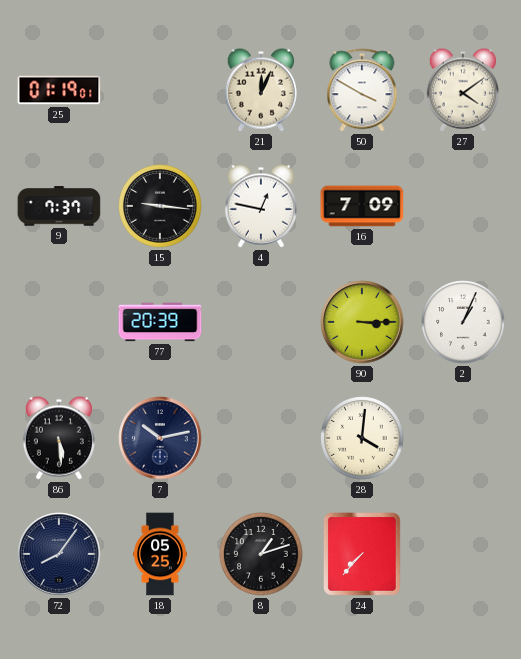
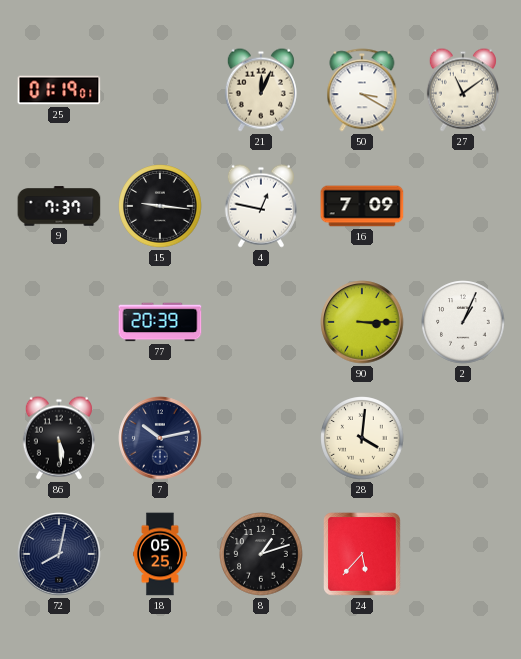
50: 3:50 -> 3:20
27: 4:09 -> 11:09
72: 8:06 -> 8:02
24: 7:37 -> 5:37
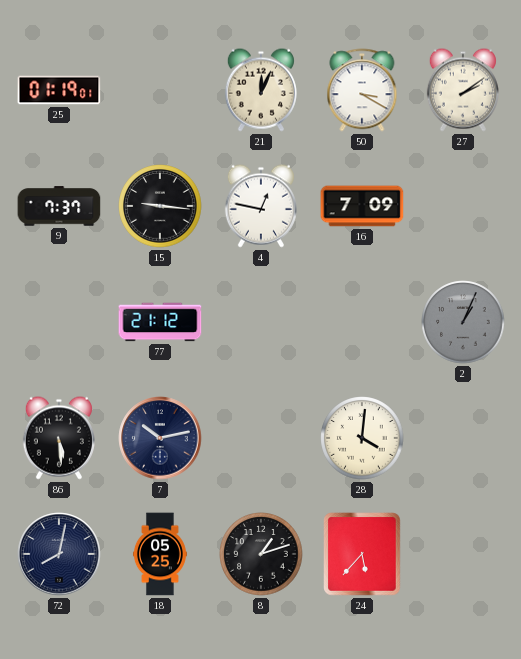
27: 11:09 -> 2:09
77: 20:39 -> 21:12
90: 3:15 -> none
2 dial: white -> grey
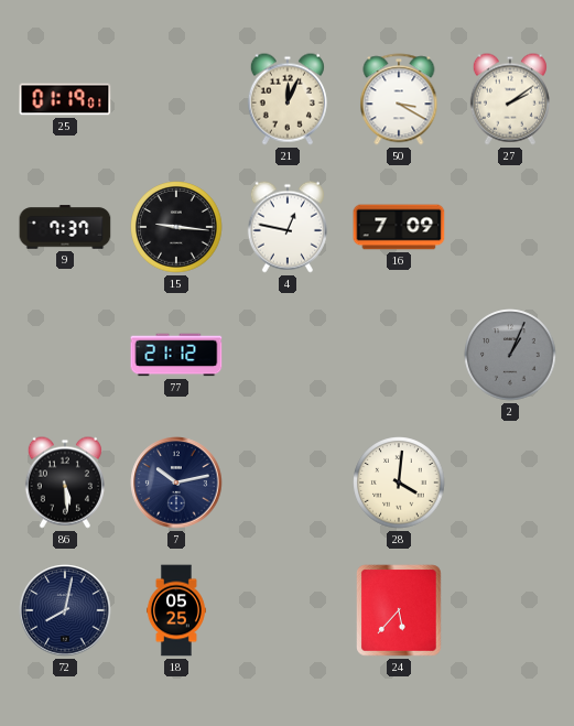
8: 1:12 -> none
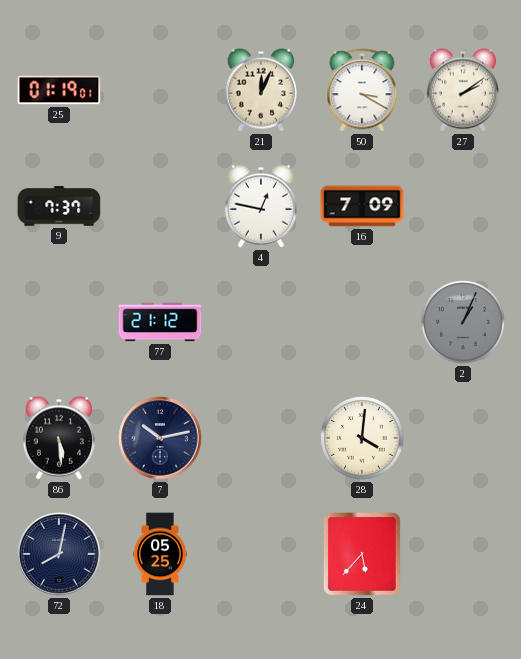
15: 9:16 -> none
